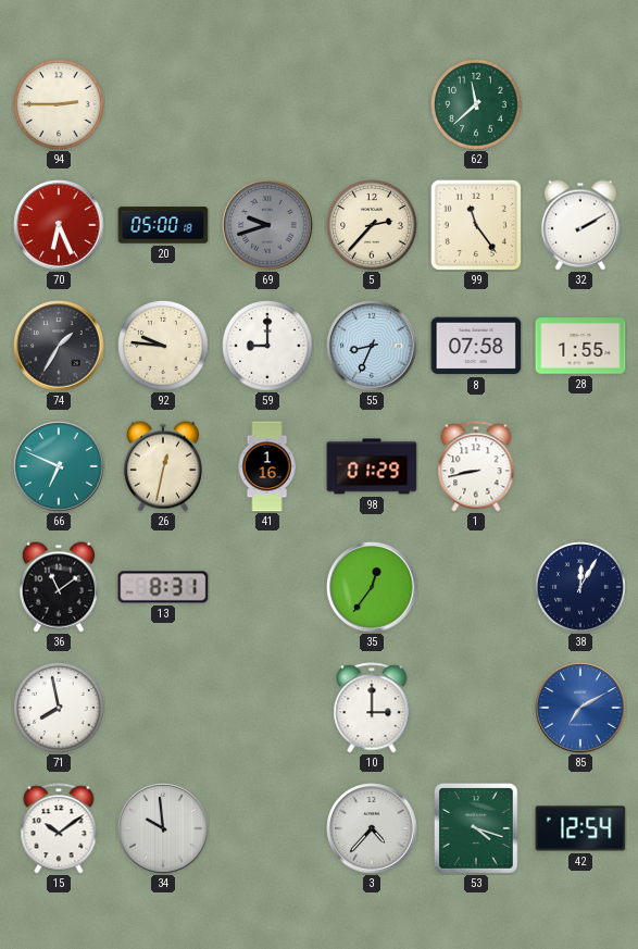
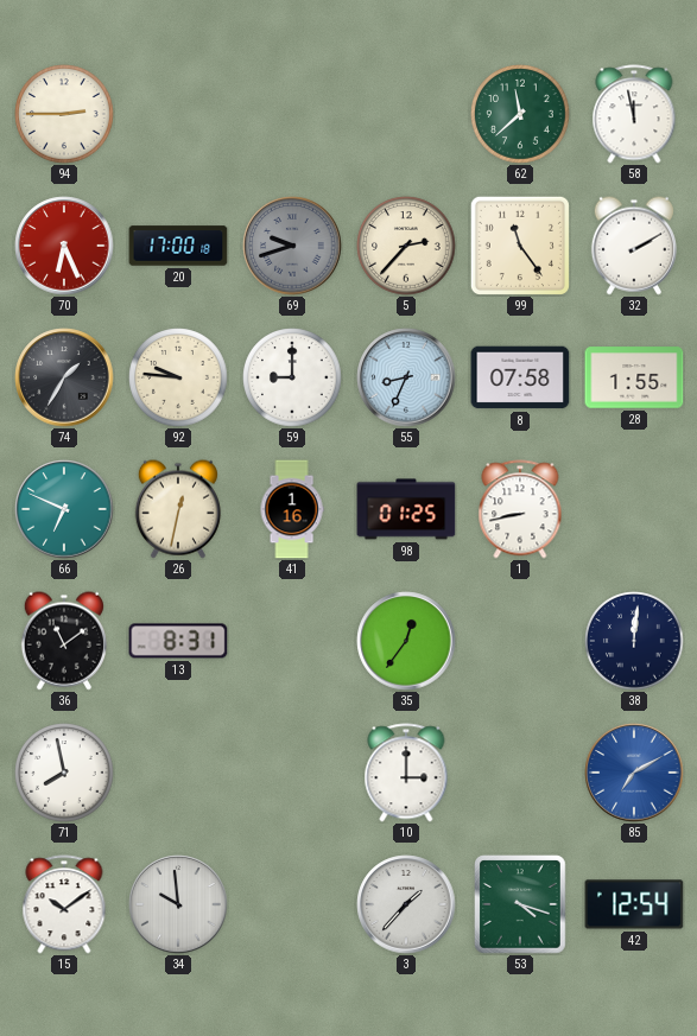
58: none -> 11:58
20: 05:00 -> 17:00
98: 01:29 -> 01:25
38: 12:05 -> 12:01
3: 4:37 -> 1:37
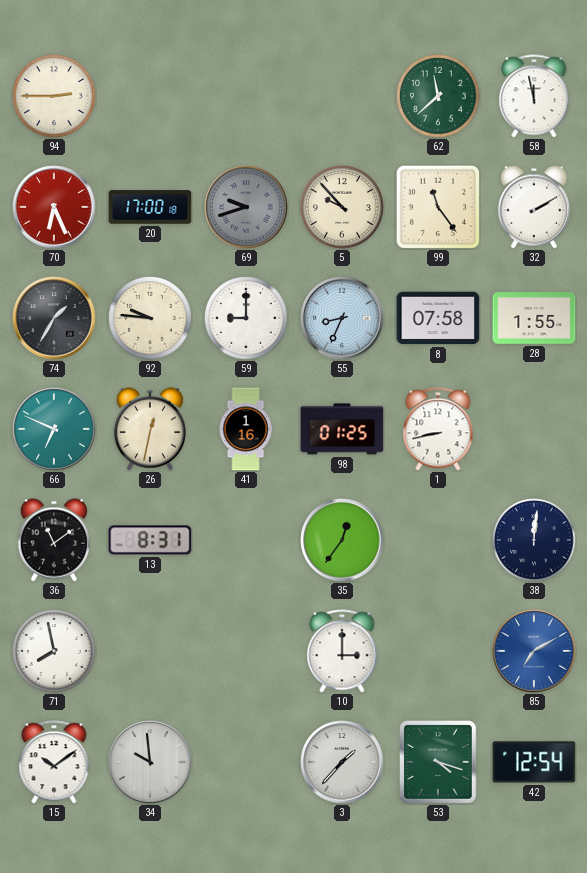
5: 2:37 -> 9:53
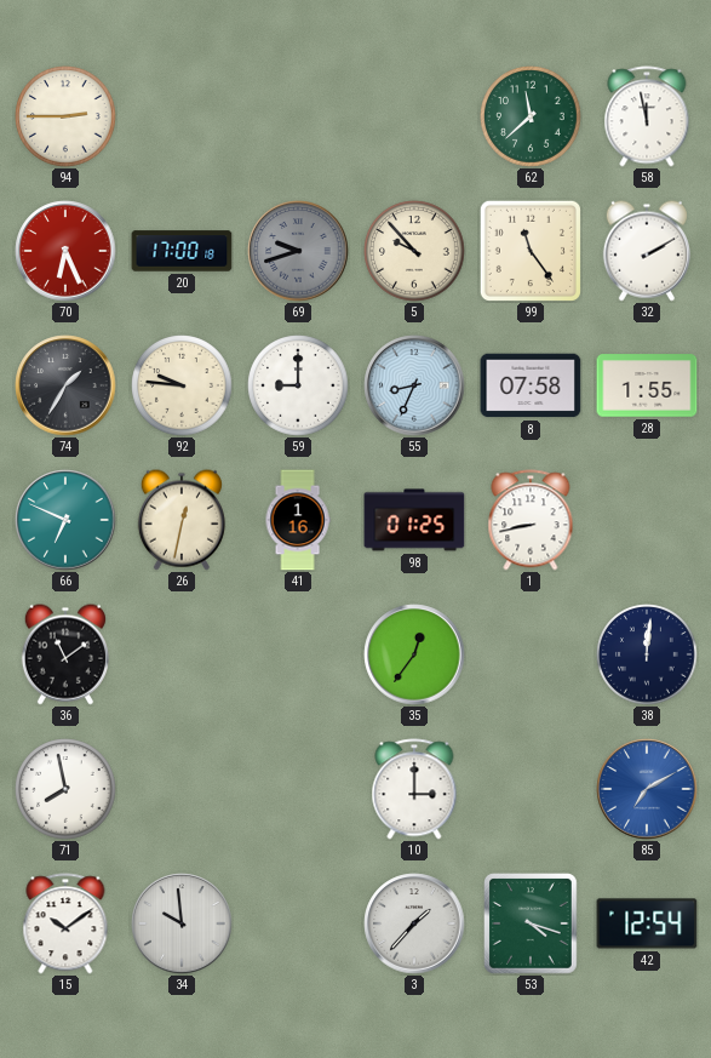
13: 8:31 -> none
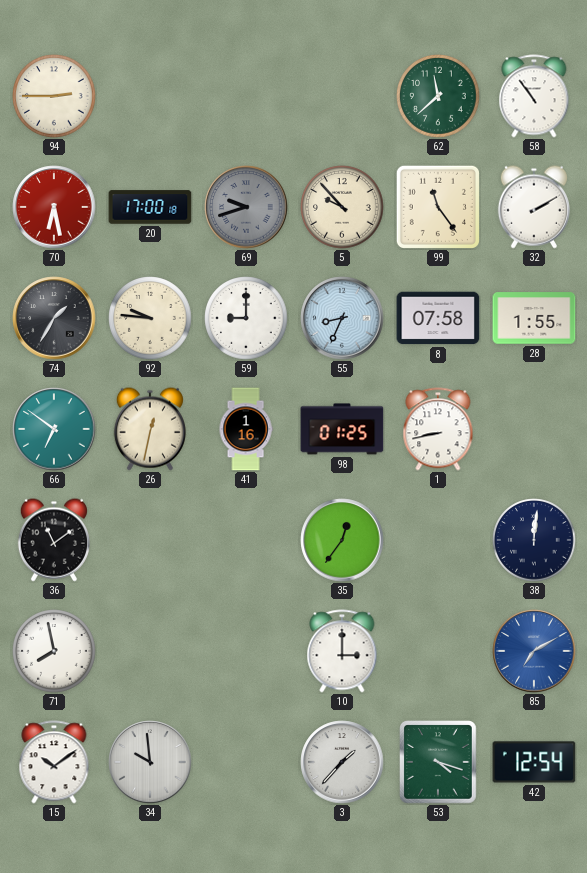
58: 11:58 -> 10:54
70: 6:26 -> 6:28
66: 6:49 -> 6:51
